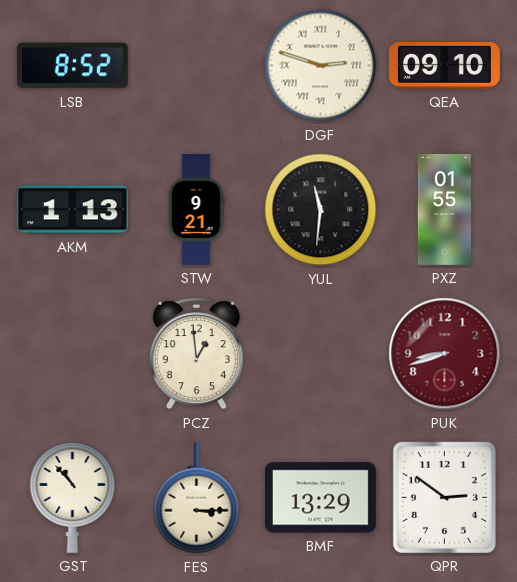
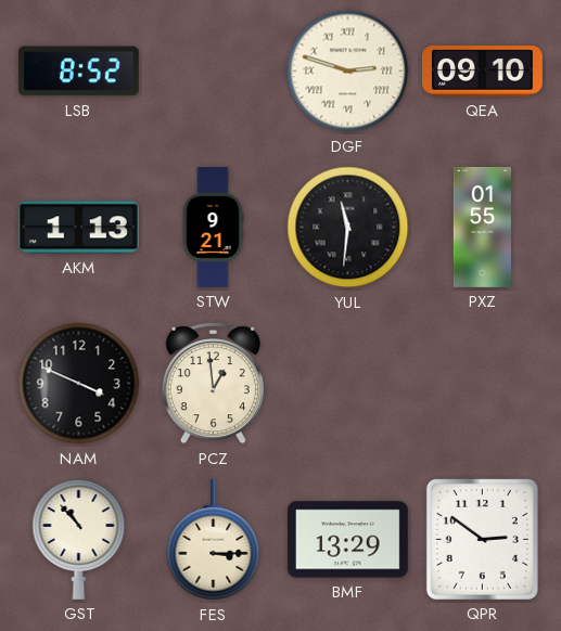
NAM: none -> 3:49
PUK: 8:42 -> none
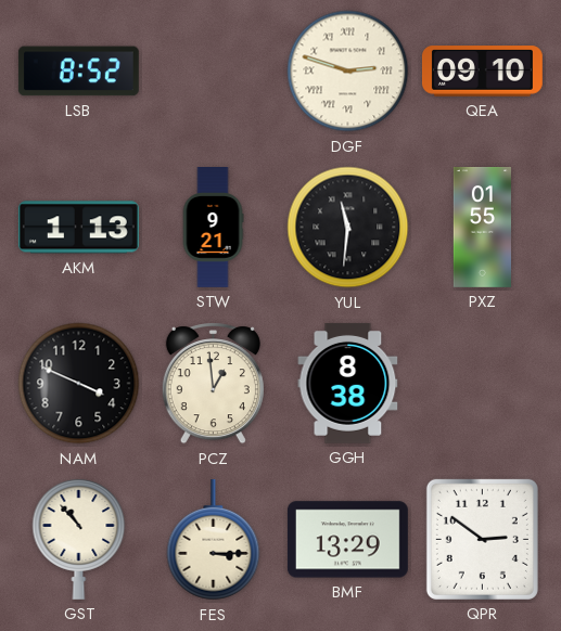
GGH: none -> 8:38
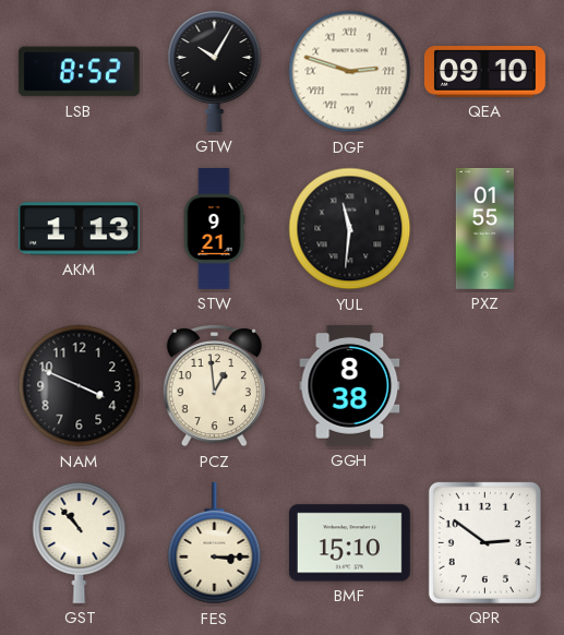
GTW: none -> 10:05
BMF: 13:29 -> 15:10
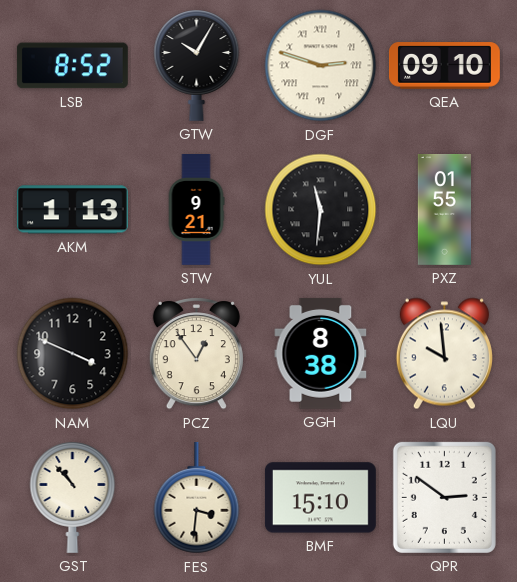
PCZ: 12:59 -> 12:54
LQU: none -> 9:59
FES: 3:15 -> 3:31
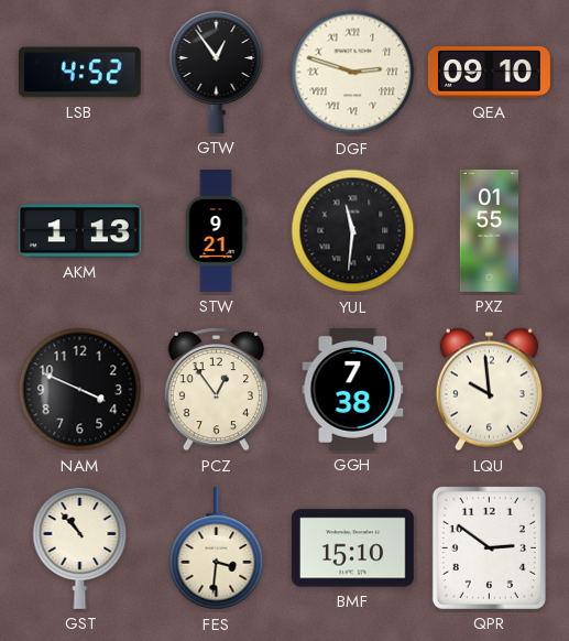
LSB: 8:52 -> 4:52
GTW: 10:05 -> 12:54
GGH: 8:38 -> 7:38
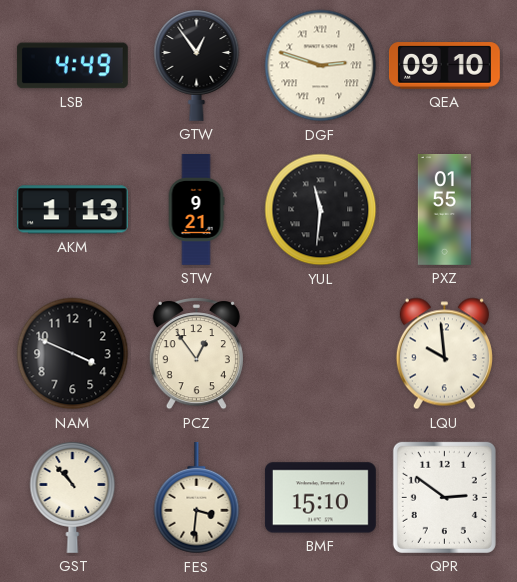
LSB: 4:52 -> 4:49
GGH: 7:38 -> none
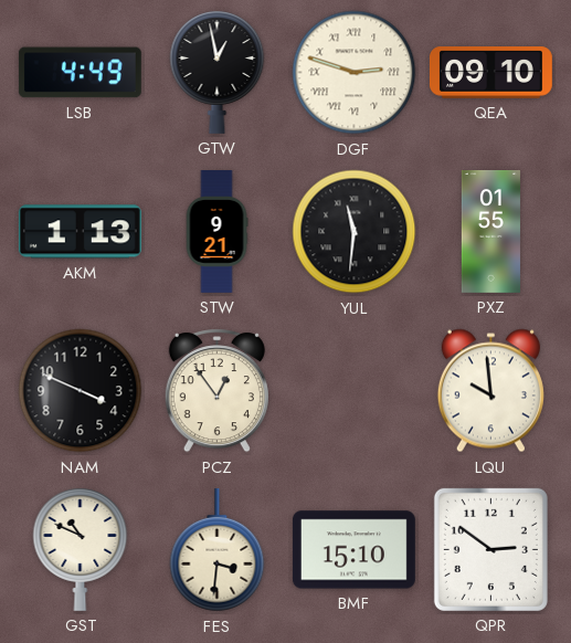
GTW: 12:54 -> 12:58
GST: 10:53 -> 10:49
